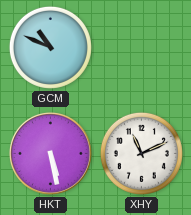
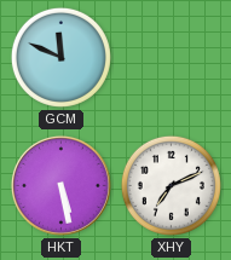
GCM: 10:49 -> 11:49
XHY: 11:11 -> 7:11
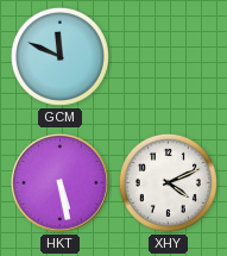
XHY: 7:11 -> 4:11
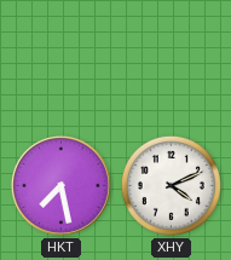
GCM: 11:49 -> none
HKT: 5:28 -> 7:28
